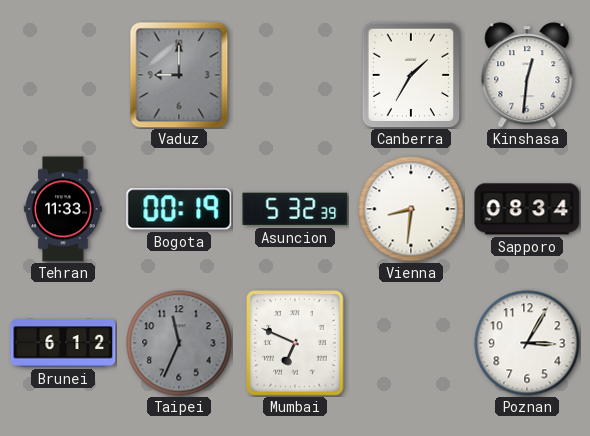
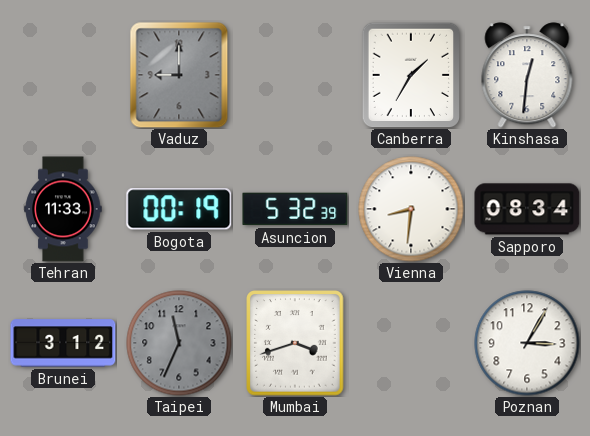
Brunei: 6:12 -> 3:12
Mumbai: 6:49 -> 3:42
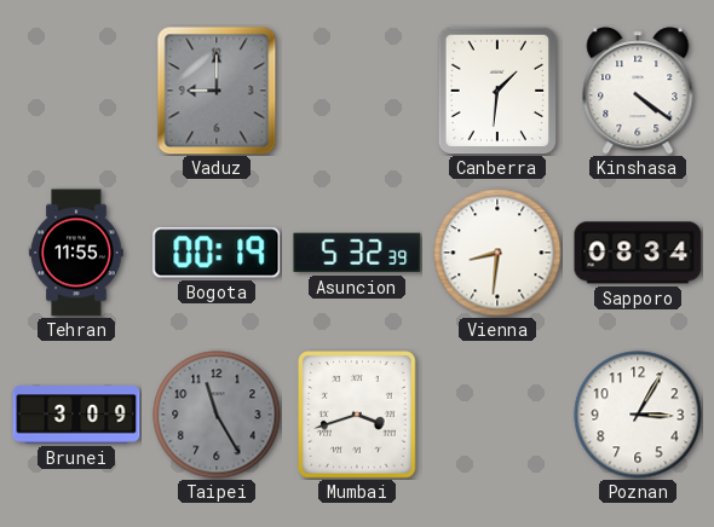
Canberra: 1:35 -> 1:31
Kinshasa: 12:31 -> 4:21
Tehran: 11:33 -> 11:55
Brunei: 3:12 -> 3:09
Taipei: 11:34 -> 11:25
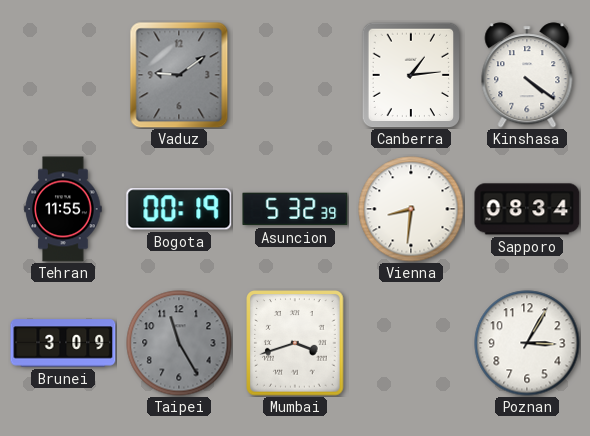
Vaduz: 9:00 -> 9:09
Canberra: 1:31 -> 1:14
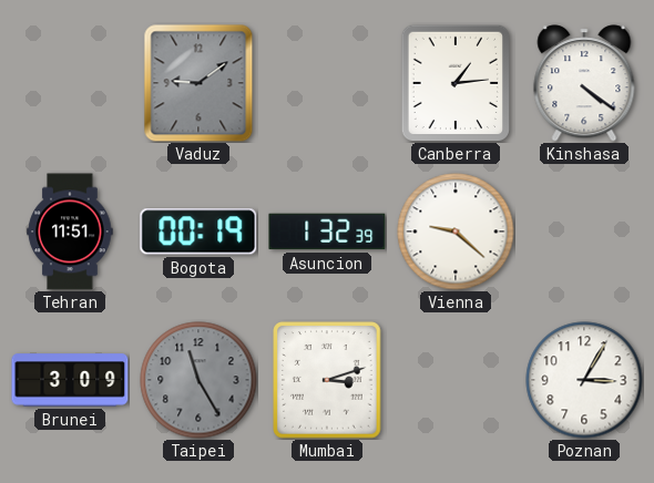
Tehran: 11:55 -> 11:51
Asuncion: 5:32 -> 1:32
Vienna: 8:31 -> 9:22
Sapporo: 08:34 -> none
Mumbai: 3:42 -> 3:12
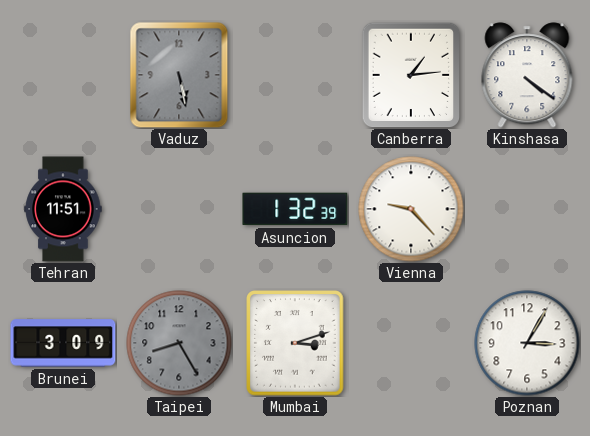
Vaduz: 9:09 -> 5:28
Bogota: 00:19 -> none
Vienna: 9:22 -> 9:23
Taipei: 11:25 -> 8:25
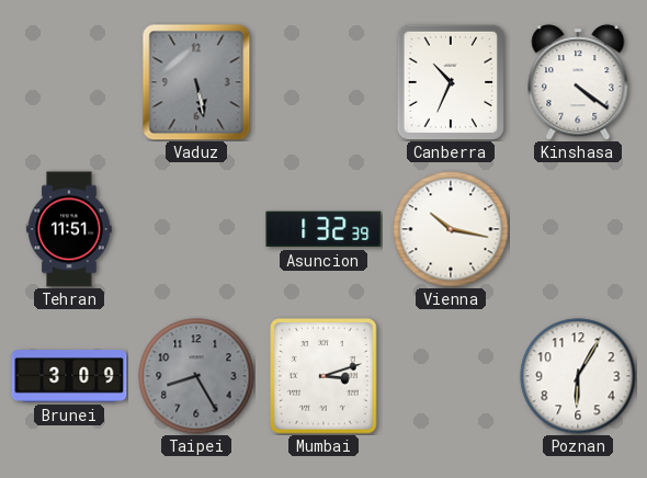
Canberra: 1:14 -> 10:34
Vienna: 9:23 -> 10:17
Poznan: 3:05 -> 6:05
